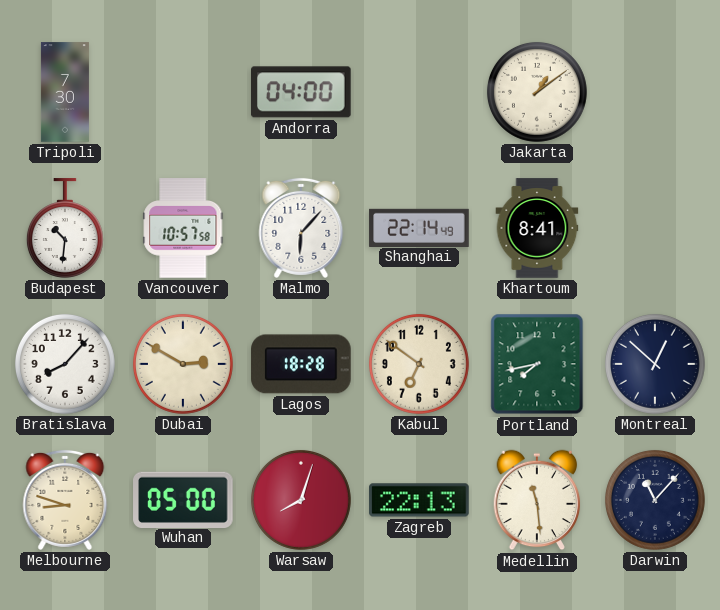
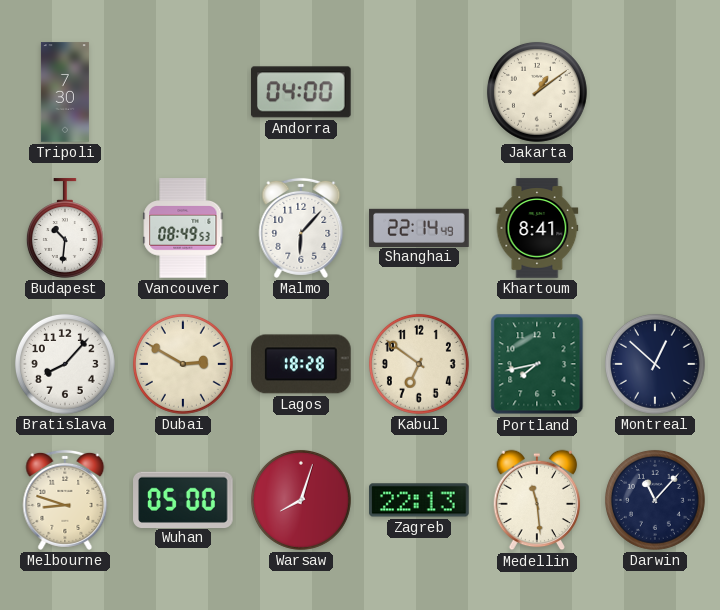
Vancouver: 10:57 -> 08:49
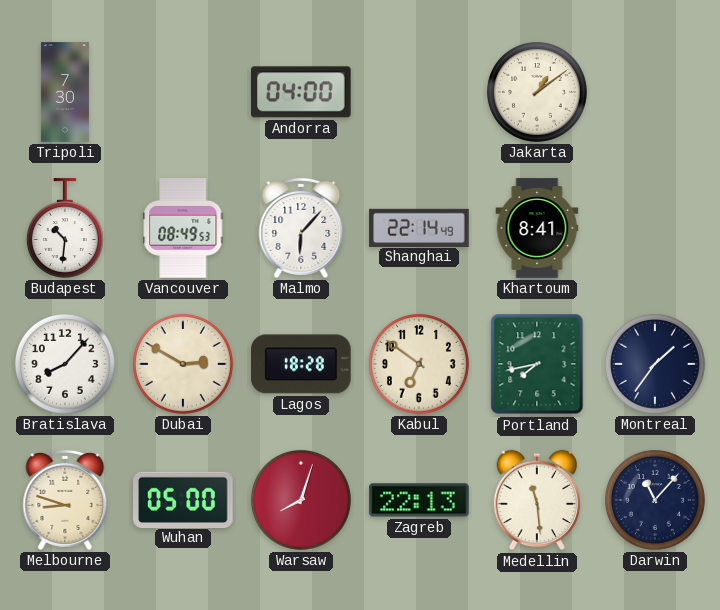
Montreal: 12:52 -> 1:36
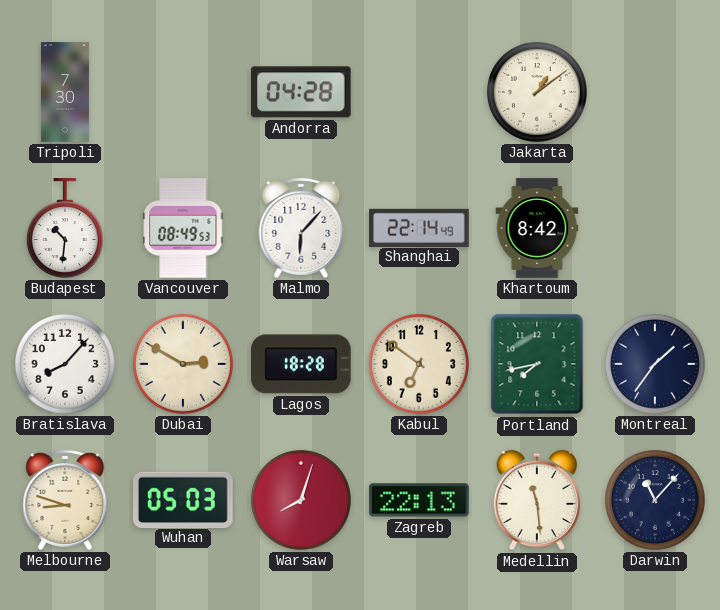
Andorra: 04:00 -> 04:28
Khartoum: 8:41 -> 8:42
Wuhan: 05:00 -> 05:03
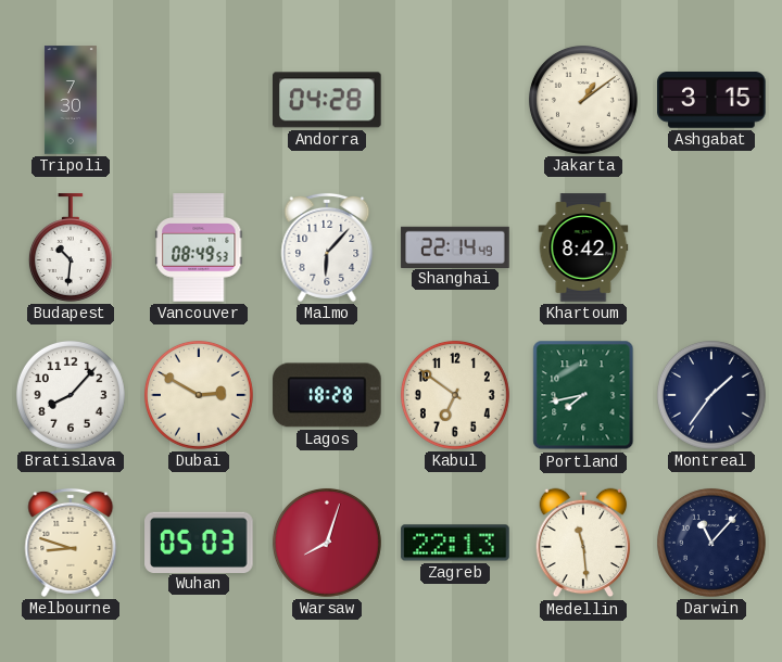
Ashgabat: none -> 3:15
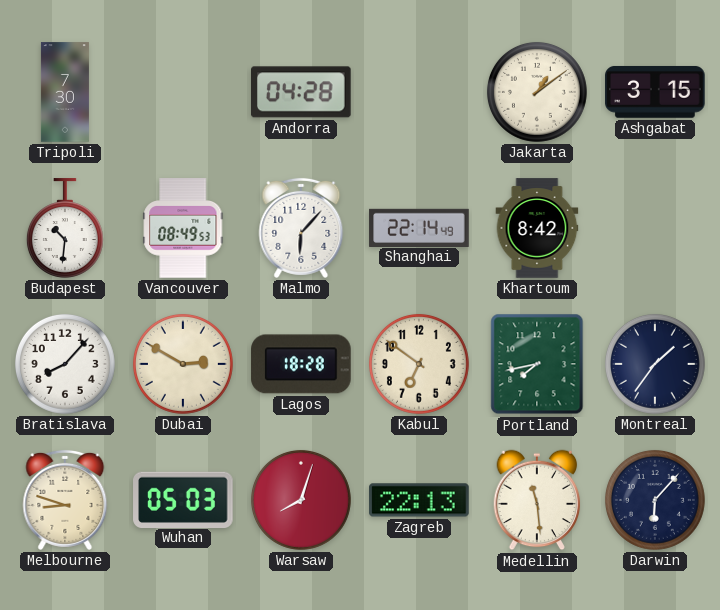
Darwin: 11:07 -> 6:07
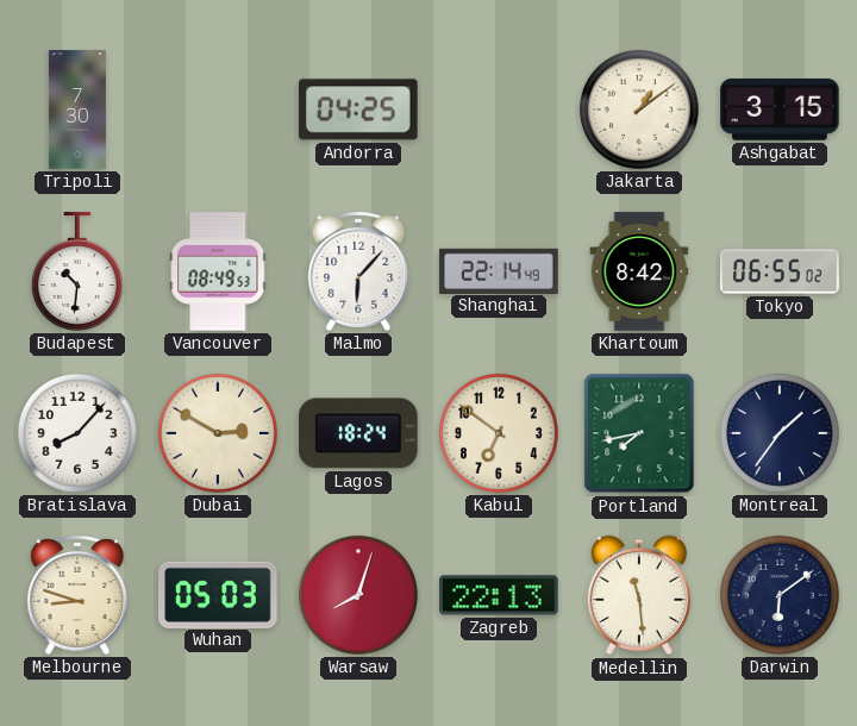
Andorra: 04:28 -> 04:25
Tokyo: none -> 06:55
Lagos: 18:28 -> 18:24
Darwin: 6:07 -> 6:09
